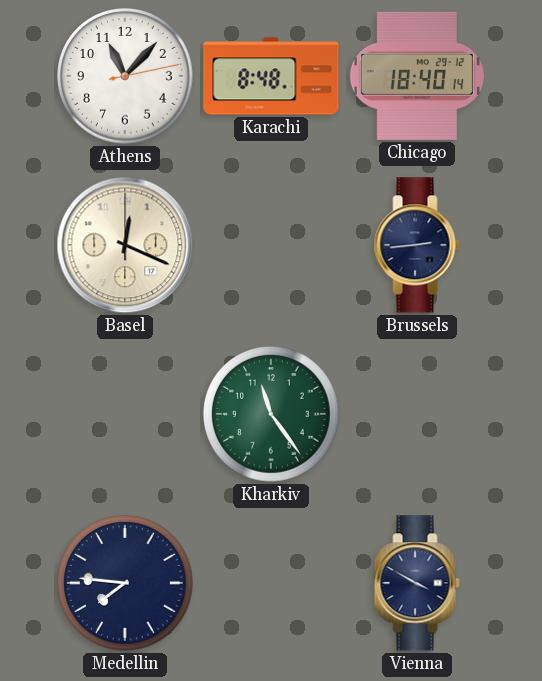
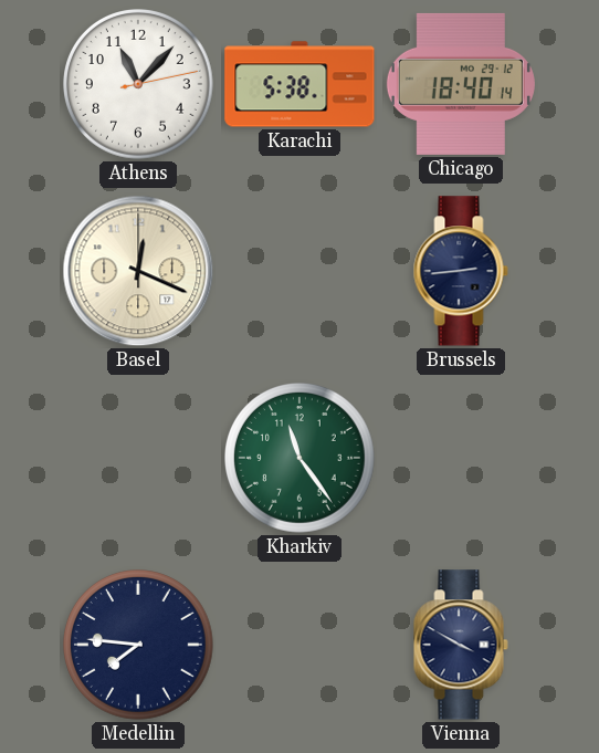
Karachi: 8:48 -> 5:38
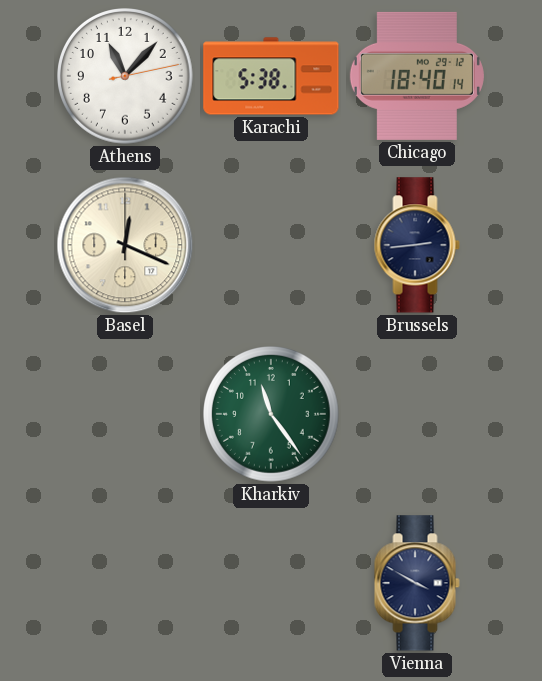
Medellin: 7:46 -> none
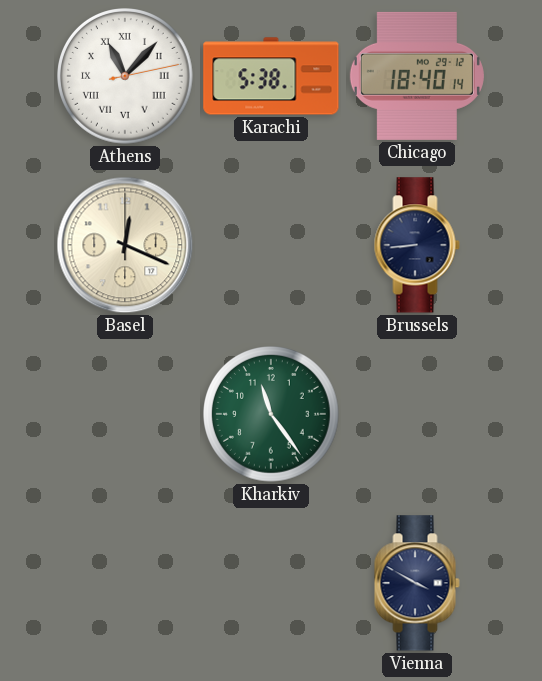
Athens numerals: Arabic -> Roman
Brussels: 2:44 -> 8:44
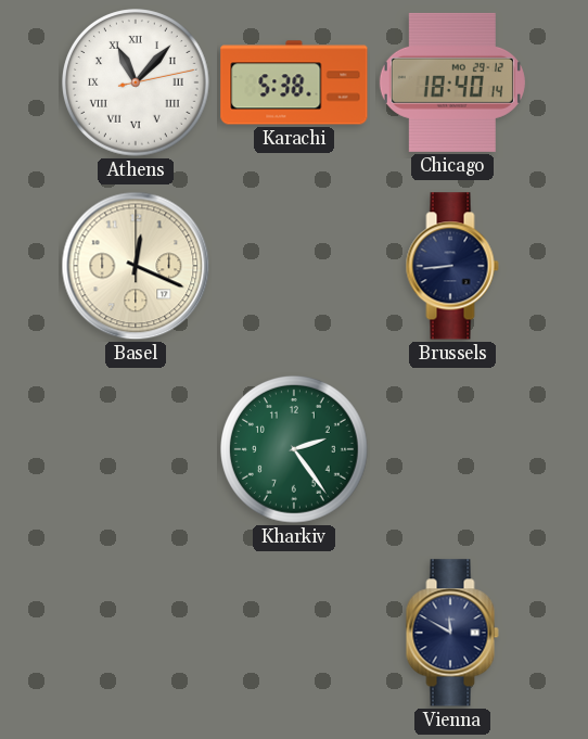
Kharkiv: 11:24 -> 2:24
Vienna: 3:50 -> 11:50
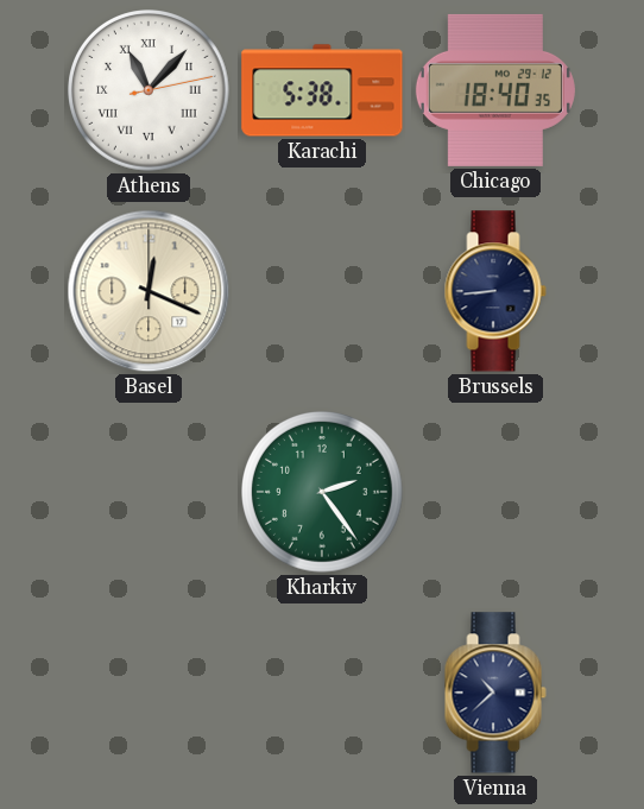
Chicago: 18:40:14 -> 18:40:35
Vienna: 11:50 -> 10:38
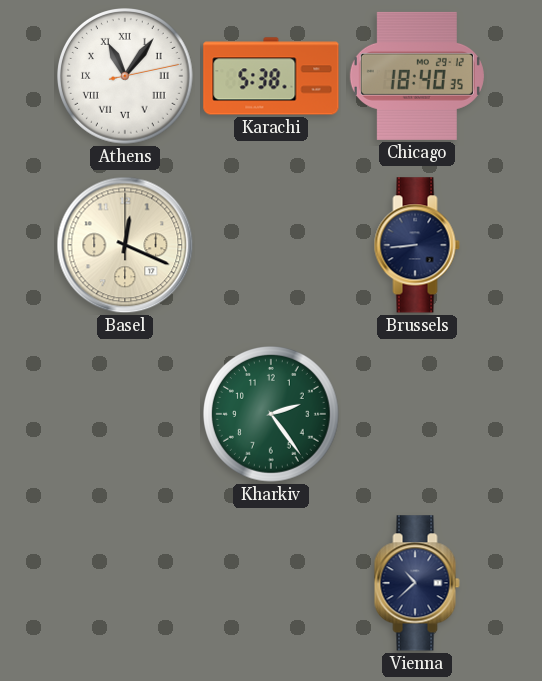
Athens: 11:07 -> 11:06
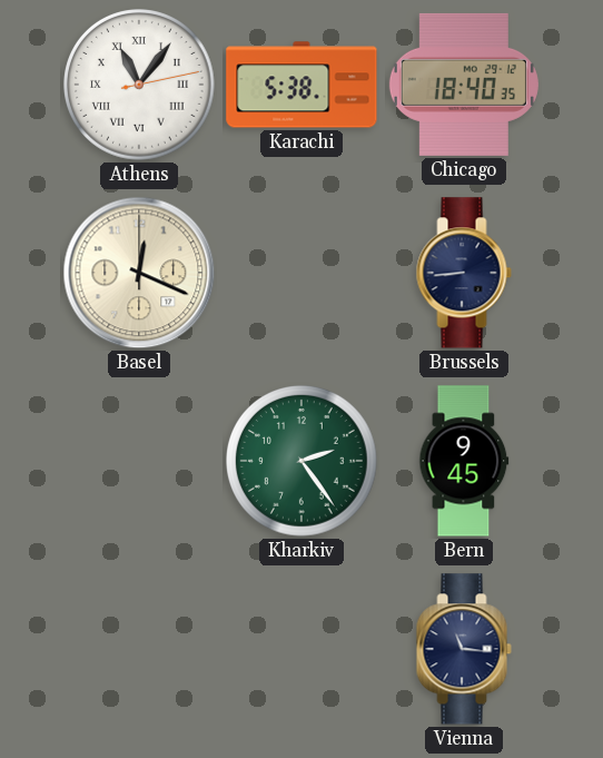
Bern: none -> 9:45
Vienna: 10:38 -> 11:16
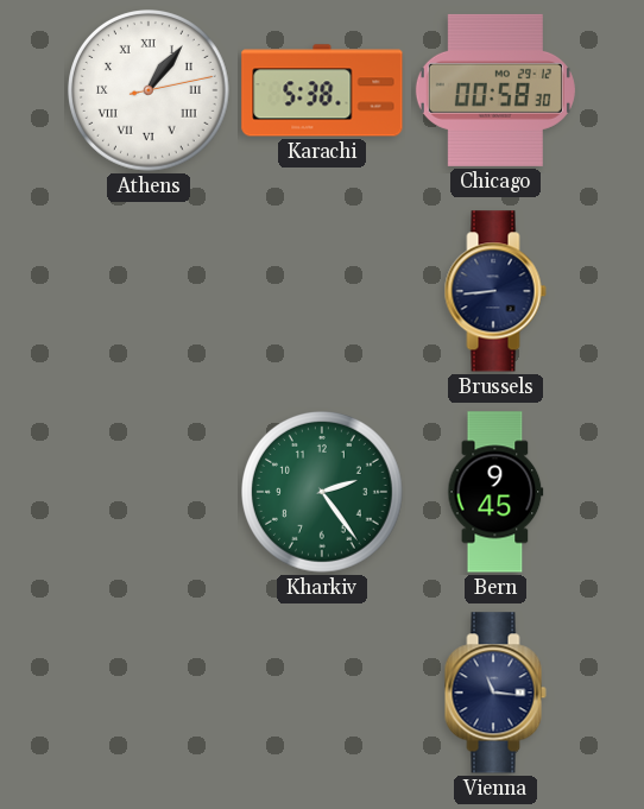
Athens: 11:06 -> 1:06
Chicago: 18:40 -> 00:58
Basel: 12:19 -> none
